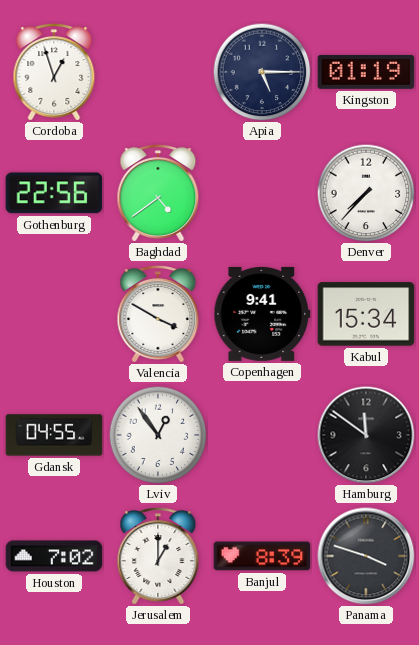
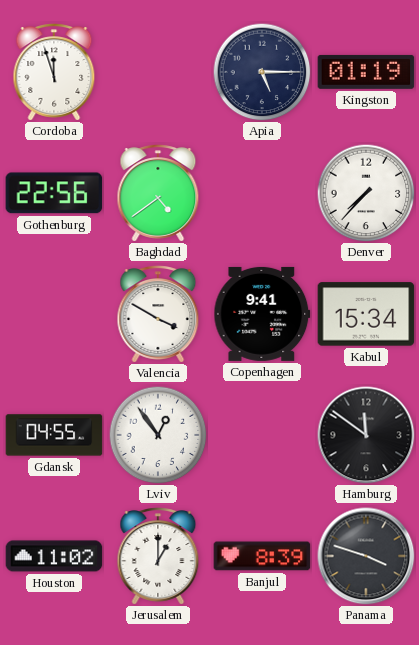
Cordoba: 12:57 -> 11:57
Houston: 7:02 -> 11:02
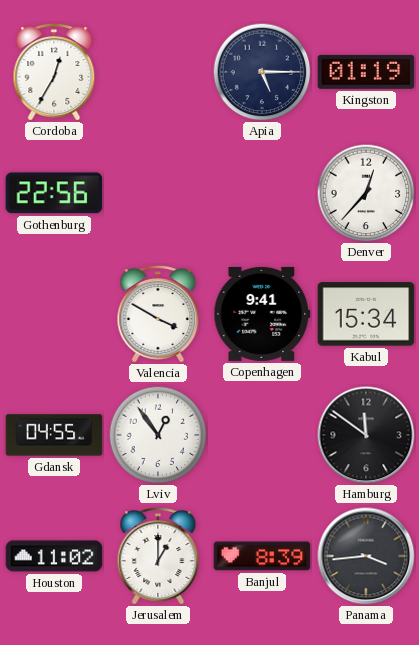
Cordoba: 11:57 -> 12:35
Baghdad: 4:39 -> none
Denver: 7:37 -> 12:37
Panama: 3:48 -> 3:44
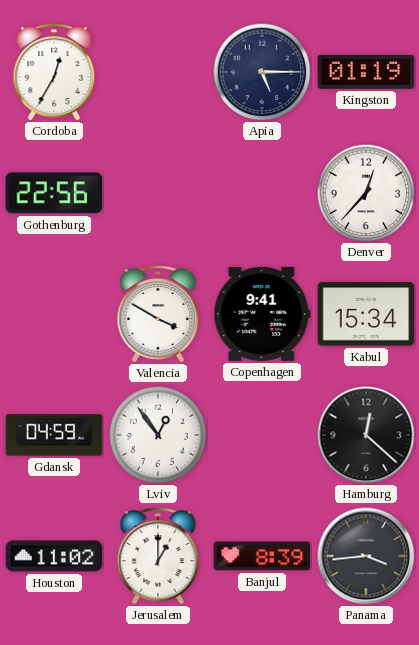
Gdansk: 04:55 -> 04:59
Hamburg: 11:51 -> 12:22
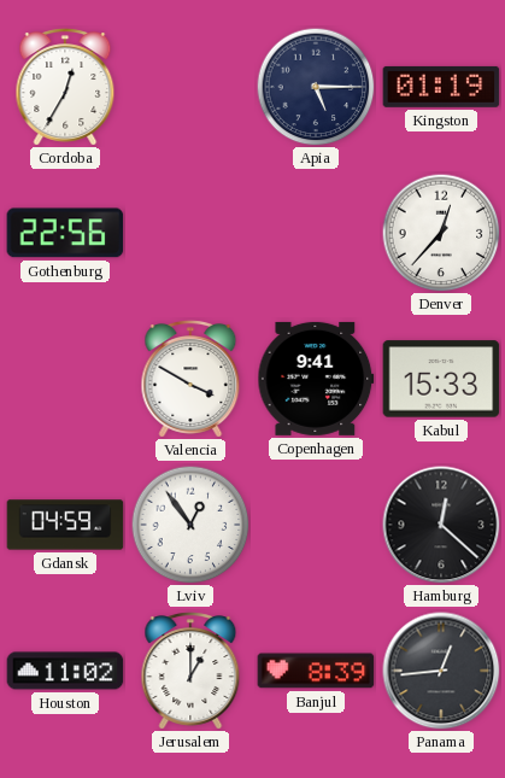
Kabul: 15:34 -> 15:33
Panama: 3:44 -> 12:44
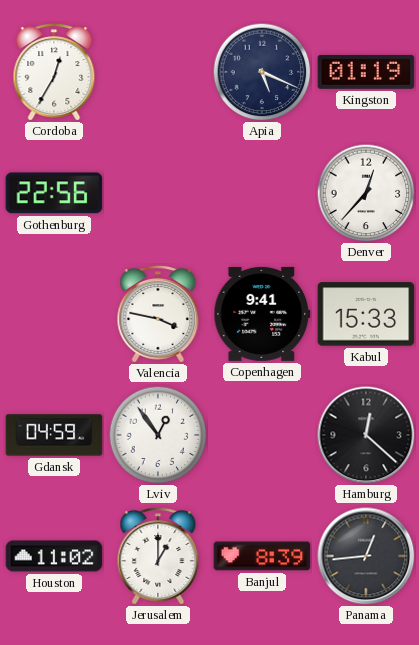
Apia: 5:15 -> 5:19
Valencia: 3:50 -> 3:47
